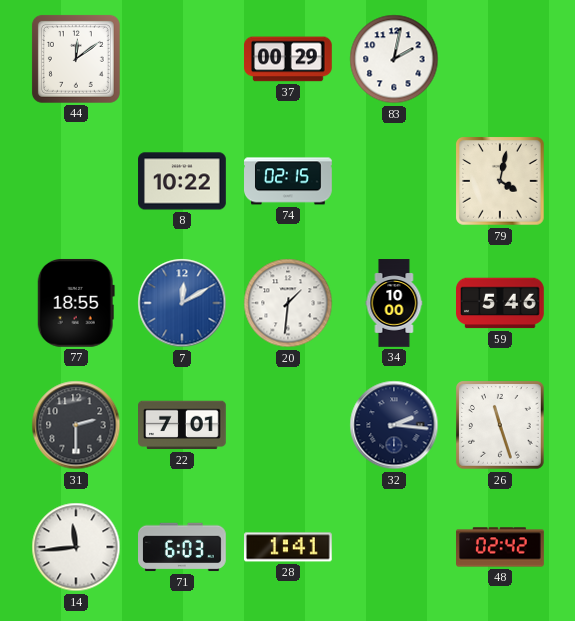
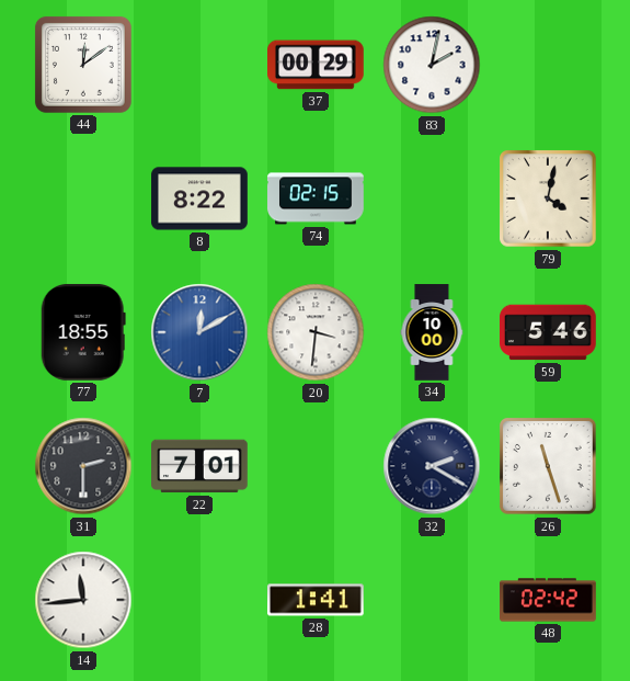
8: 10:22 -> 8:22
20: 1:31 -> 3:31
32: 2:16 -> 2:20
71: 6:03 -> none
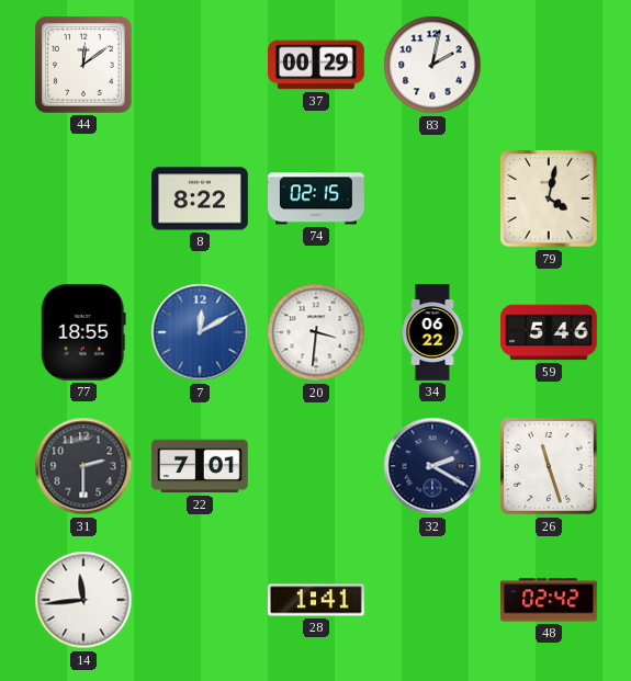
34: 10:00 -> 06:22
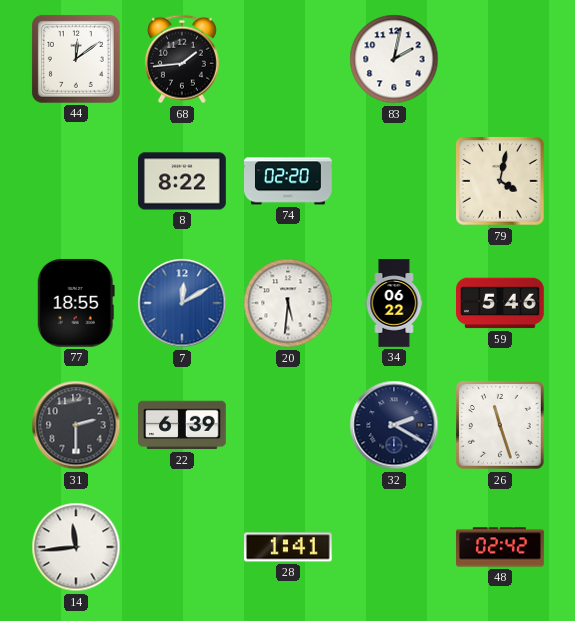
68: none -> 1:44
37: 00:29 -> none
74: 02:15 -> 02:20
20: 3:31 -> 5:31
22: 7:01 -> 6:39
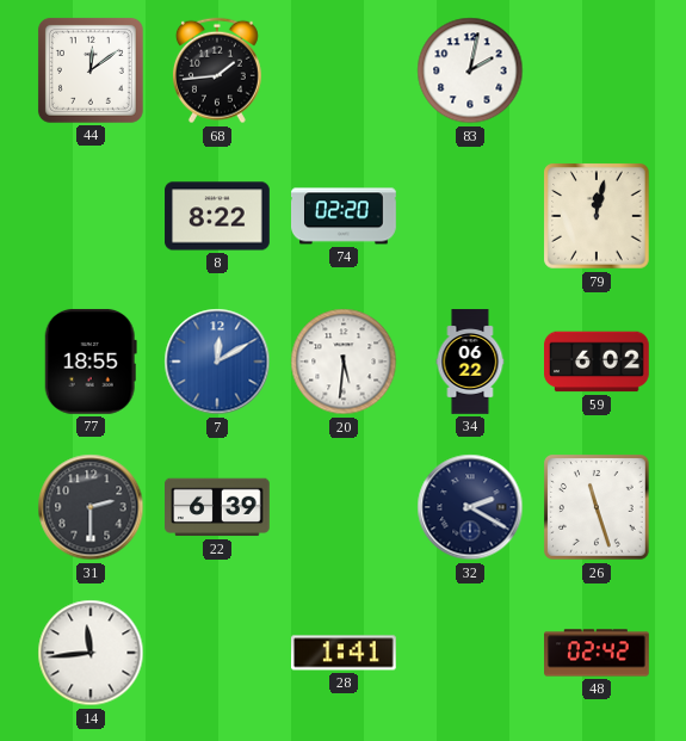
79: 4:02 -> 12:02
59: 5:46 -> 6:02
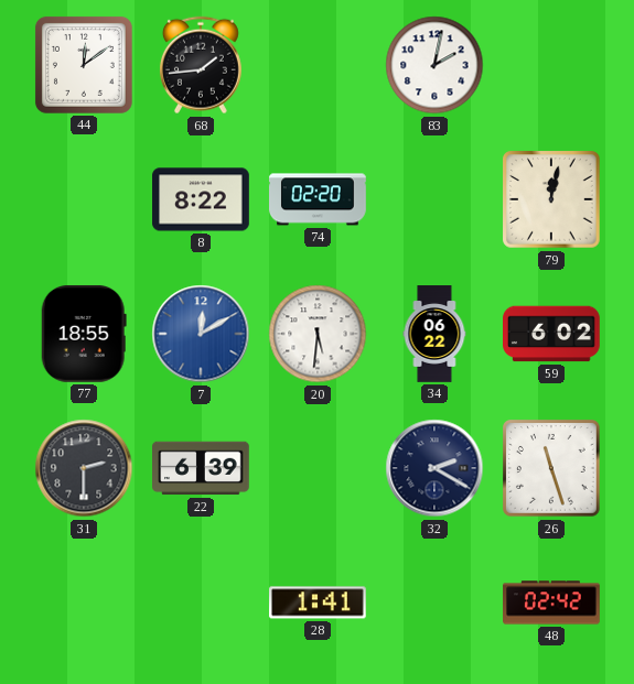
14: 11:44 -> none
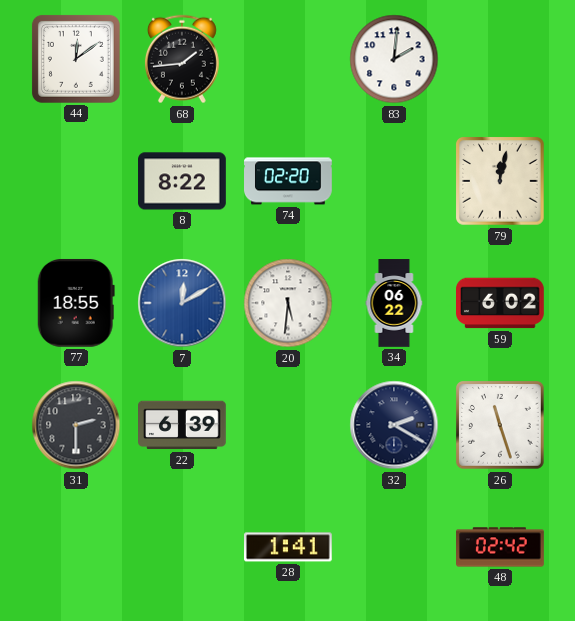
83: 2:02 -> 2:01
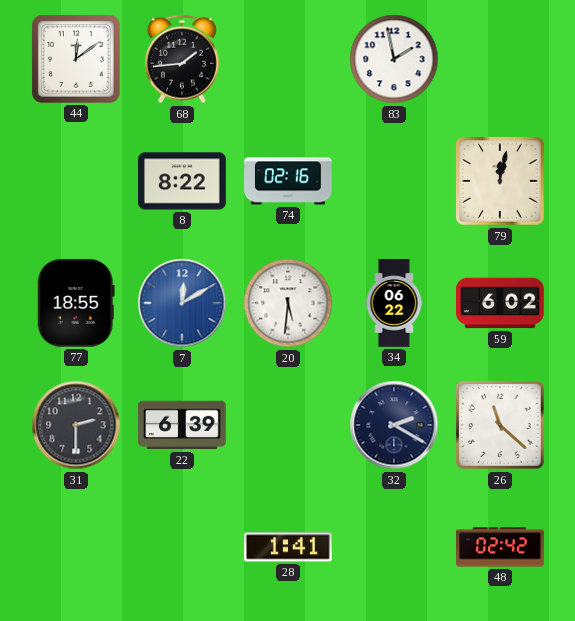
83: 2:01 -> 1:58
74: 02:20 -> 02:16
26: 11:27 -> 11:22
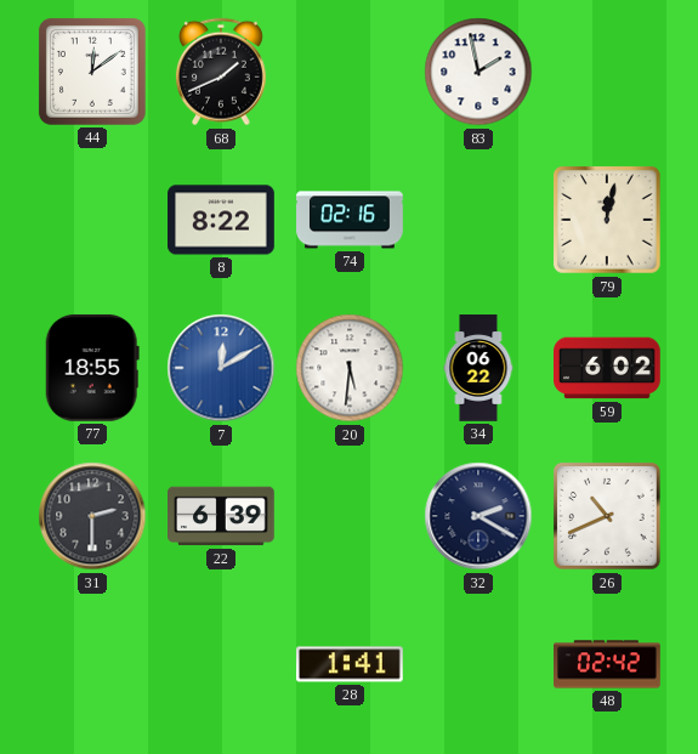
68: 1:44 -> 1:41
26: 11:22 -> 10:41
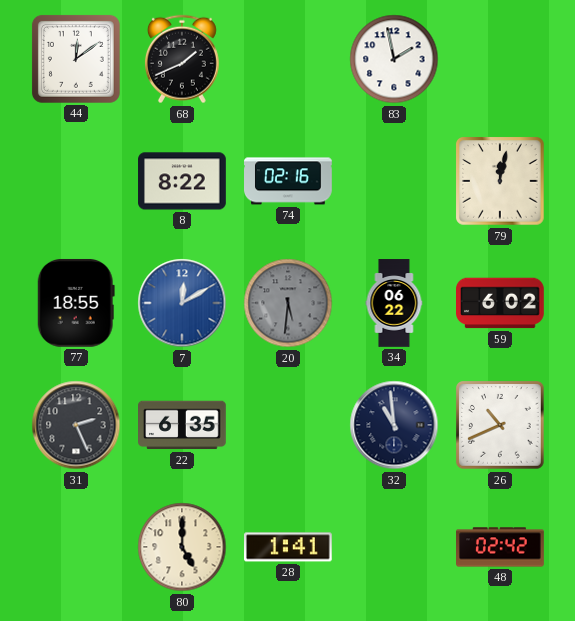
20 dial: white -> grey
31: 2:30 -> 2:26
22: 6:39 -> 6:35
32: 2:20 -> 10:59
80: none -> 5:00
